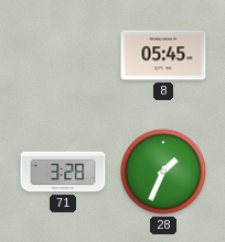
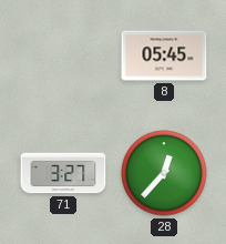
71: 3:28 -> 3:27
28: 1:34 -> 12:37
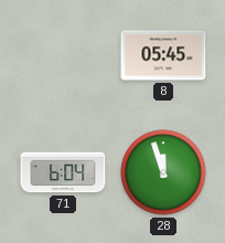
71: 3:27 -> 6:04
28: 12:37 -> 11:57
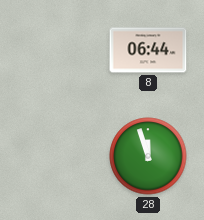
8: 05:45 -> 06:44
71: 6:04 -> none
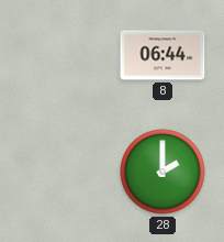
28: 11:57 -> 2:00
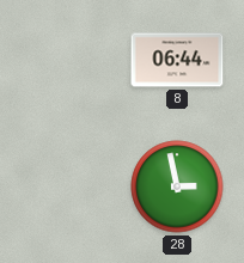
28: 2:00 -> 2:58
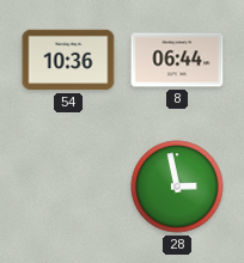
54: none -> 10:36
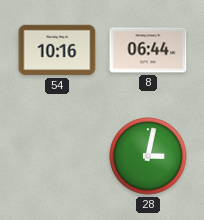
54: 10:36 -> 10:16
28: 2:58 -> 3:02
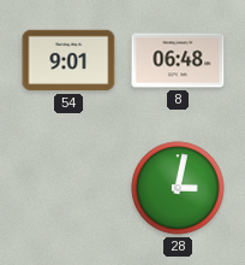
54: 10:16 -> 9:01
8: 06:44 -> 06:48
